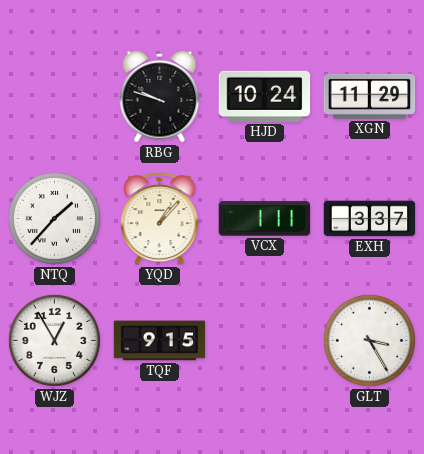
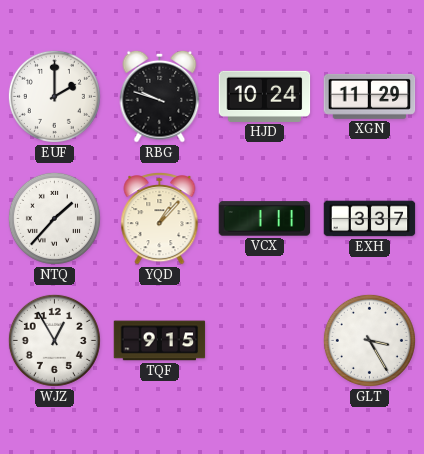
EUF: none -> 2:00
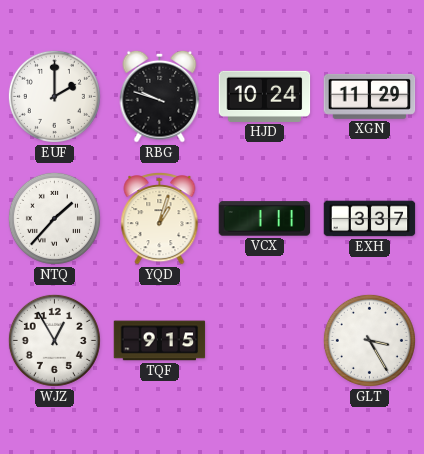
YQD: 1:07 -> 1:03
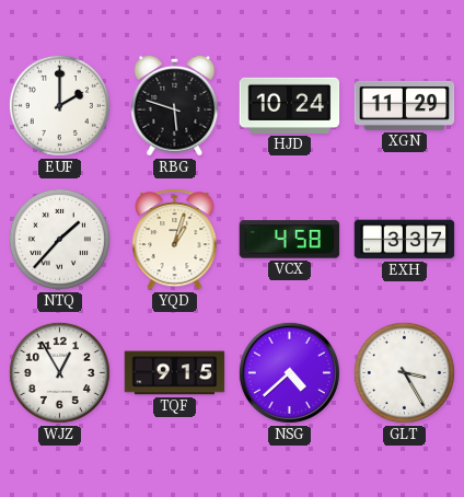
RBG: 9:48 -> 5:48
VCX: 1:11 -> 4:58
NSG: none -> 4:38
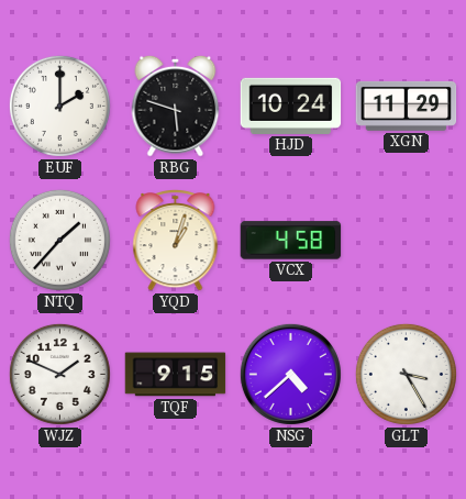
EXH: 3:37 -> none
WJZ: 12:55 -> 1:49
